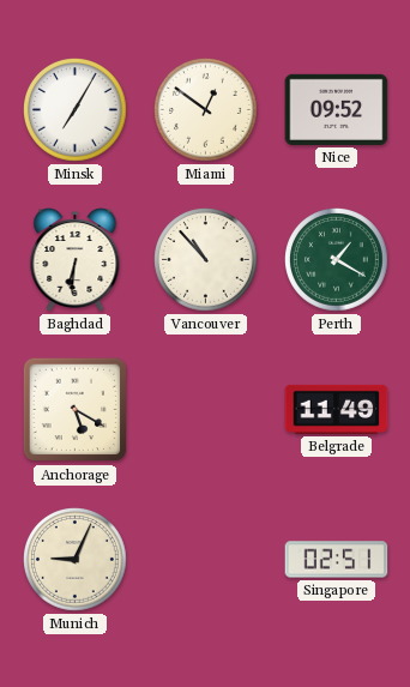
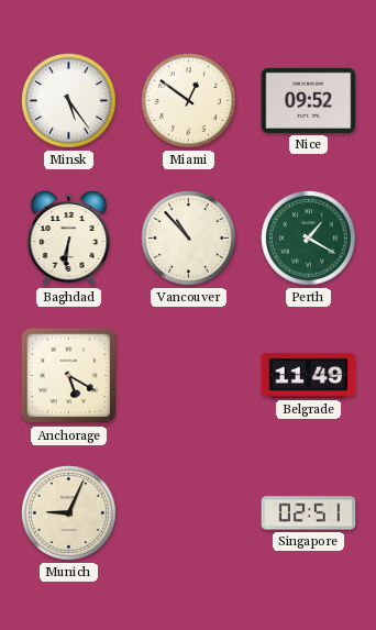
Minsk: 7:05 -> 5:24
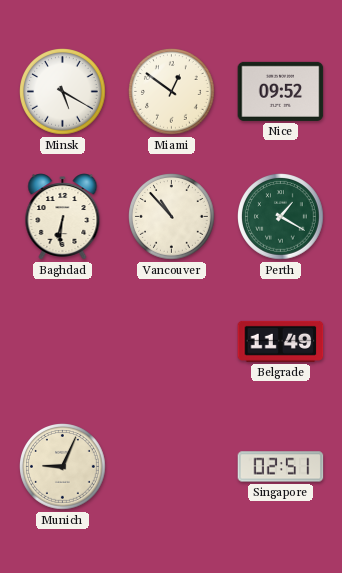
Minsk: 5:24 -> 5:20
Anchorage: 5:20 -> none
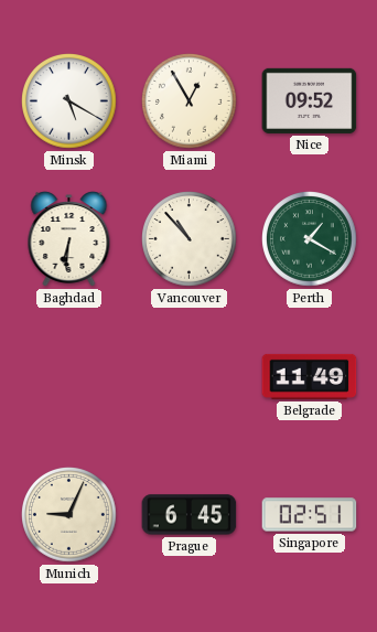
Miami: 12:51 -> 12:55
Prague: none -> 6:45
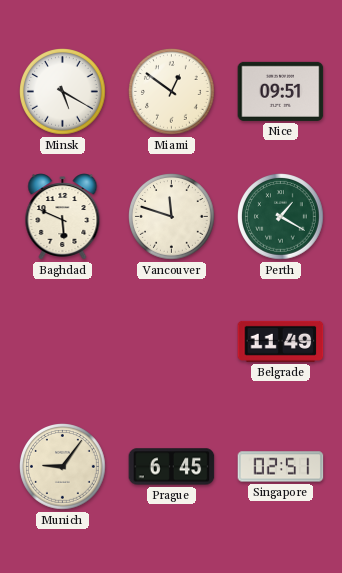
Miami: 12:55 -> 12:51
Nice: 09:52 -> 09:51
Baghdad: 6:31 -> 5:49
Vancouver: 10:53 -> 11:48
Munich: 9:04 -> 9:06
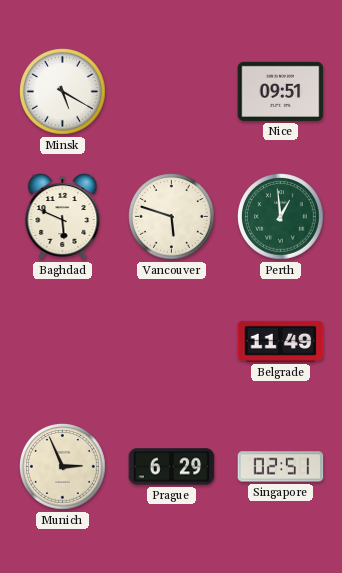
Miami: 12:51 -> none
Vancouver: 11:48 -> 5:48
Perth: 1:20 -> 12:59
Munich: 9:06 -> 2:56
Prague: 6:45 -> 6:29
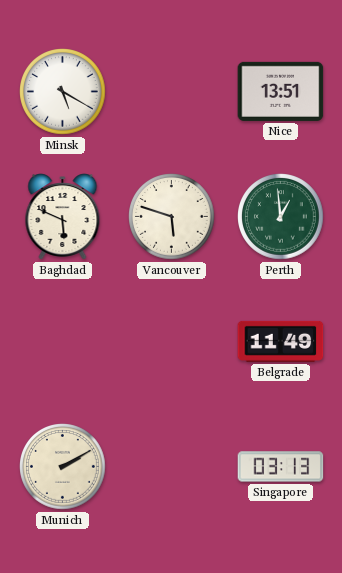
Nice: 09:51 -> 13:51
Munich: 2:56 -> 2:10
Prague: 6:29 -> none
Singapore: 02:51 -> 03:13
